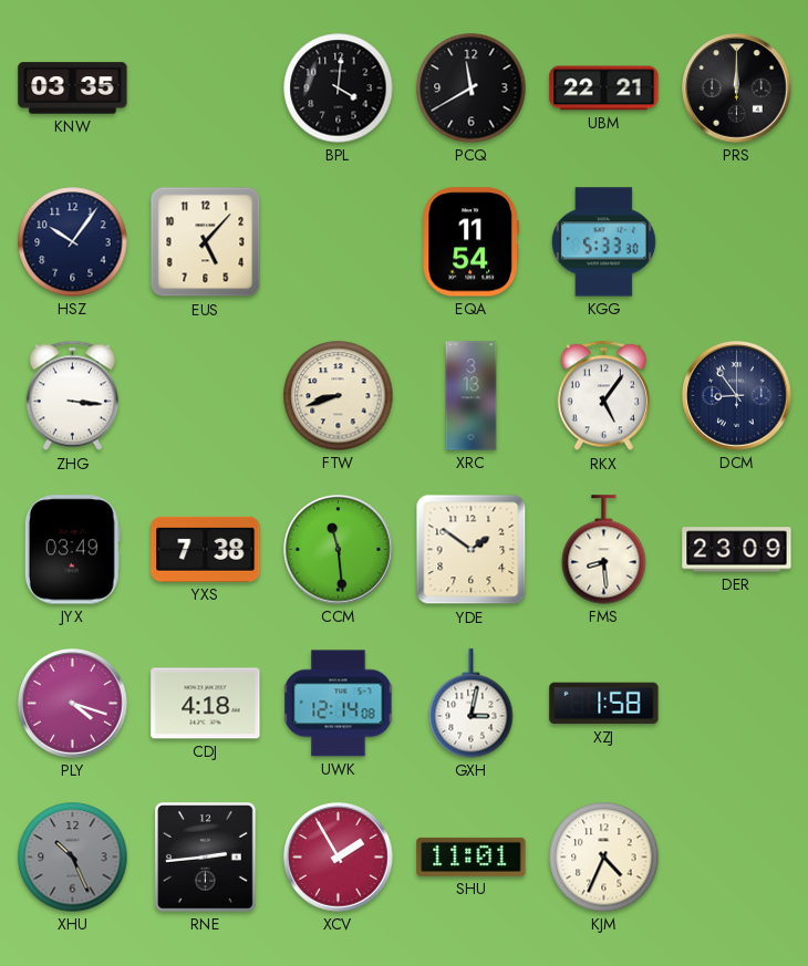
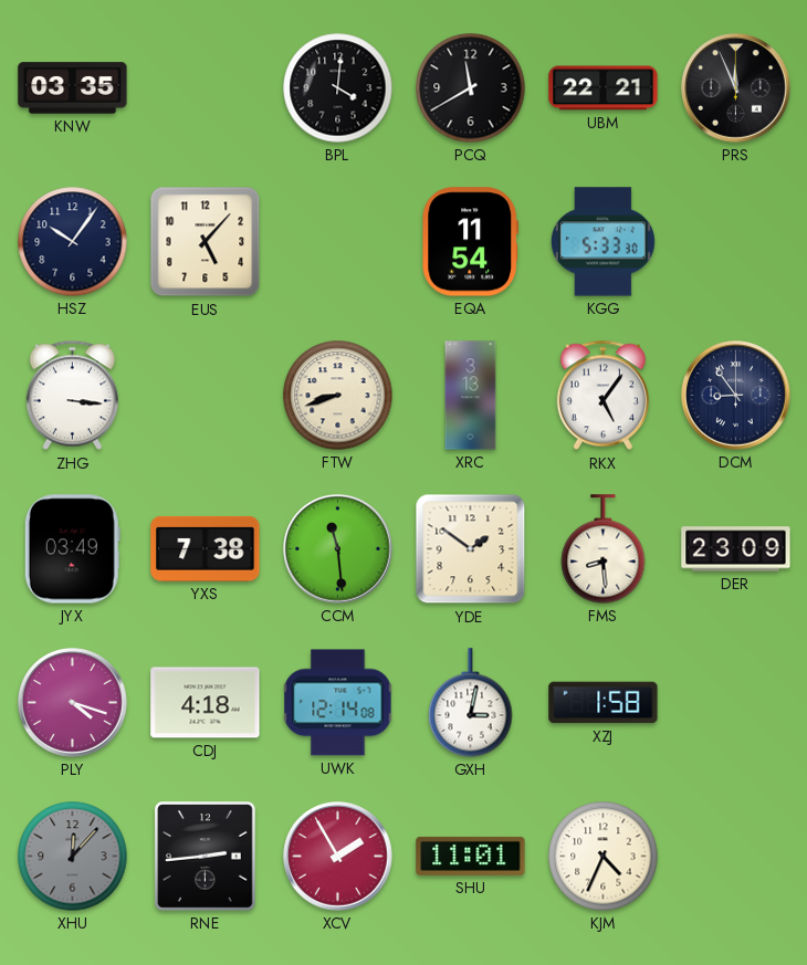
PRS: 12:00 -> 11:56
XHU: 10:26 -> 12:07
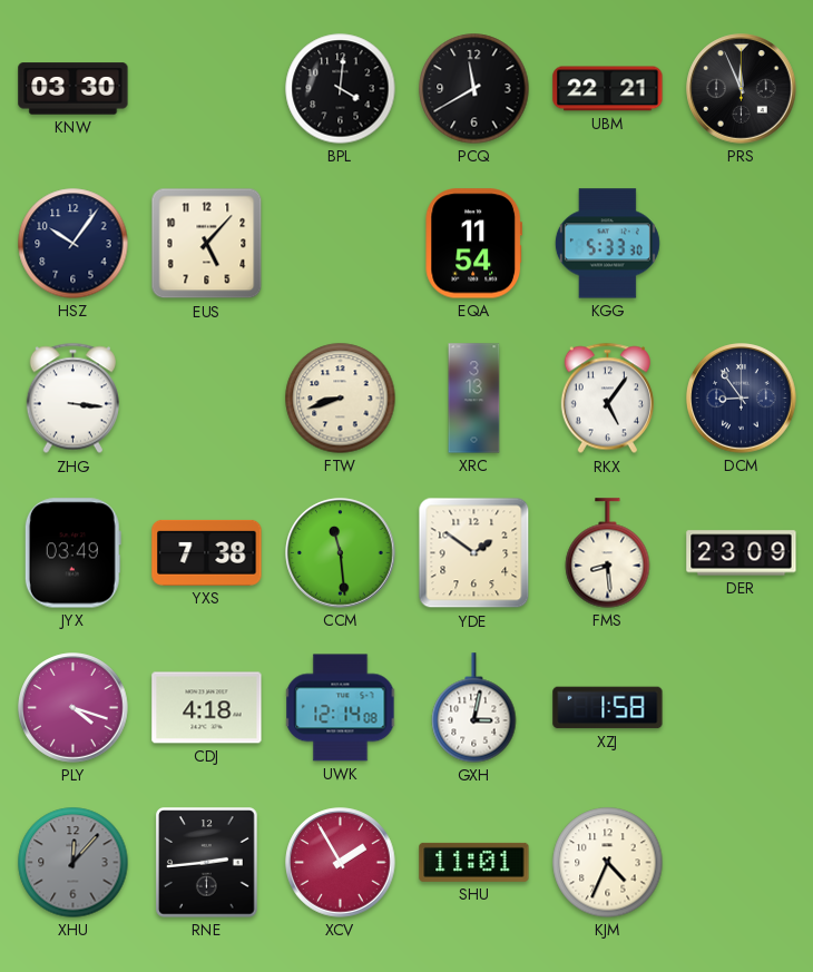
KNW: 03:35 -> 03:30
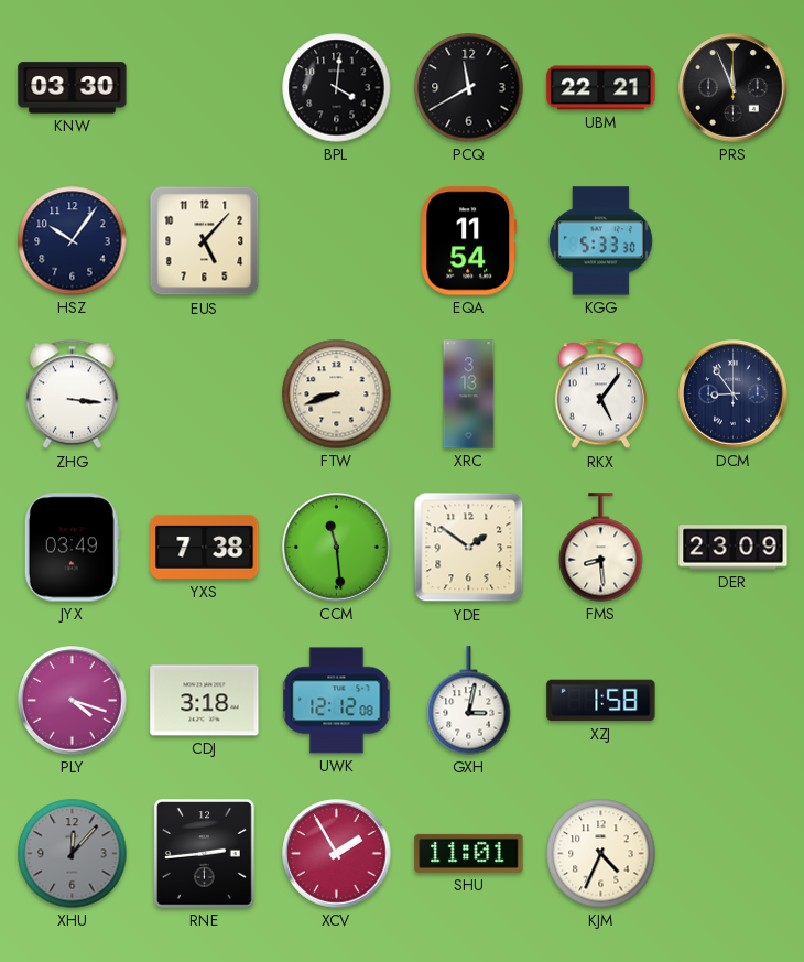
CDJ: 4:18 -> 3:18
UWK: 12:14 -> 12:12
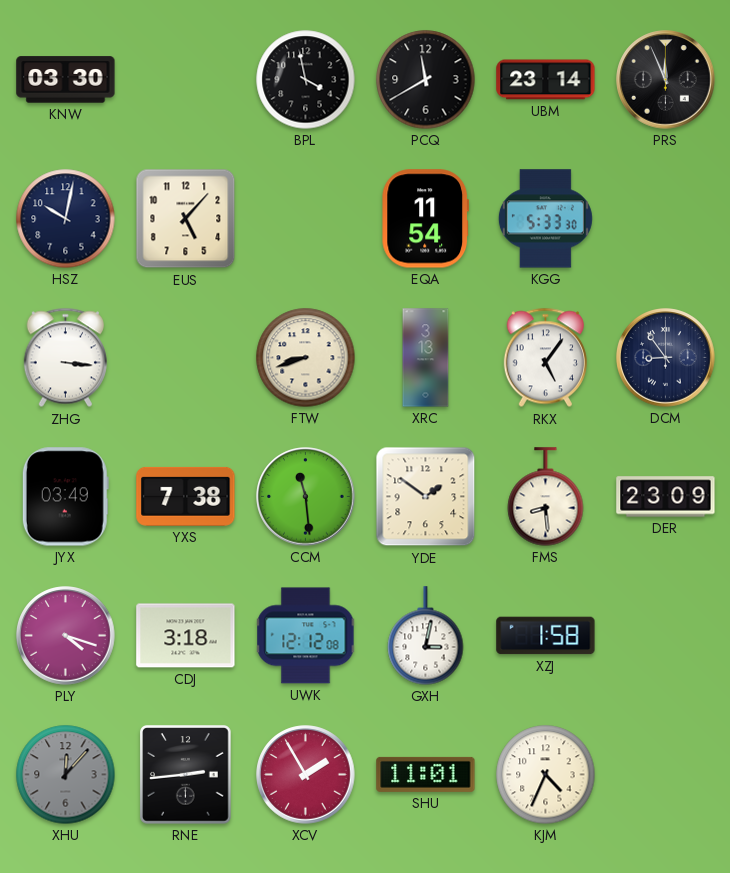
BPL: 4:01 -> 3:58
UBM: 22:21 -> 23:14
HSZ: 10:06 -> 10:02
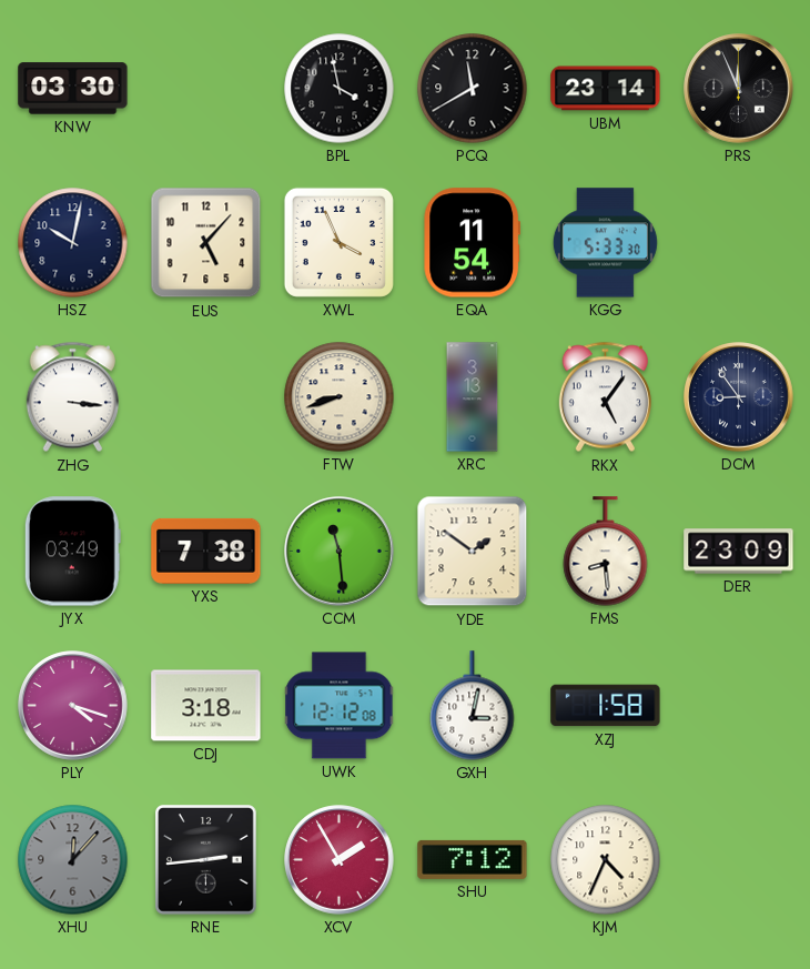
XWL: none -> 3:56
SHU: 11:01 -> 7:12
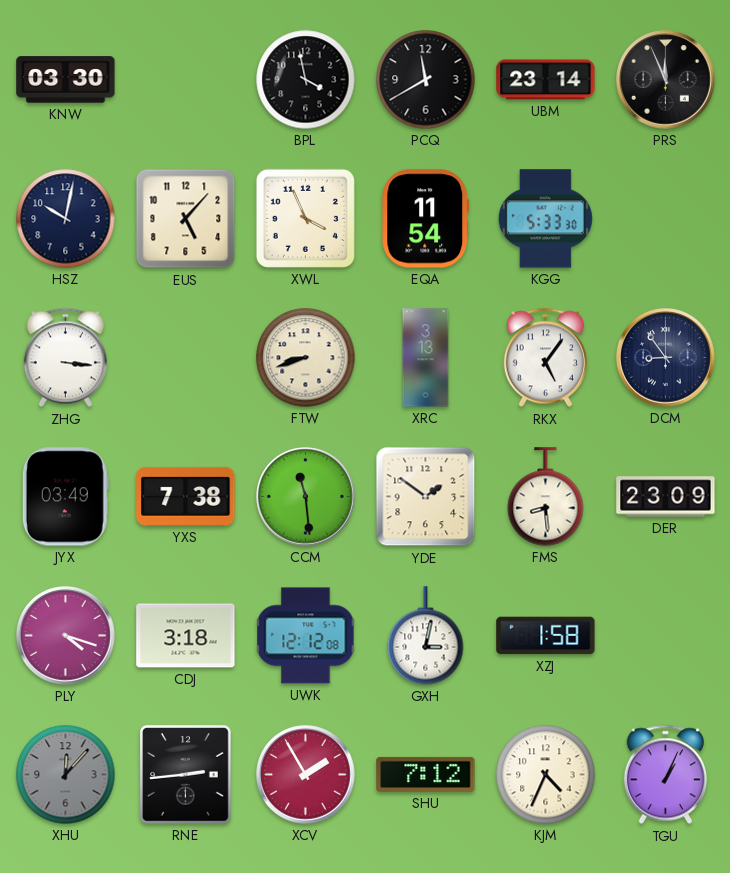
TGU: none -> 1:04
